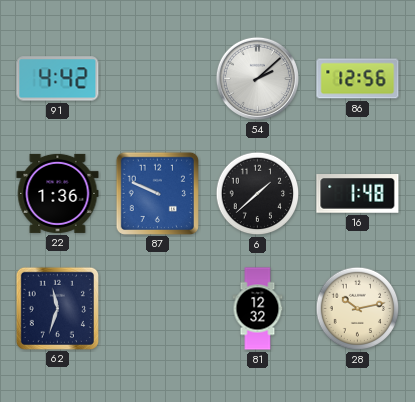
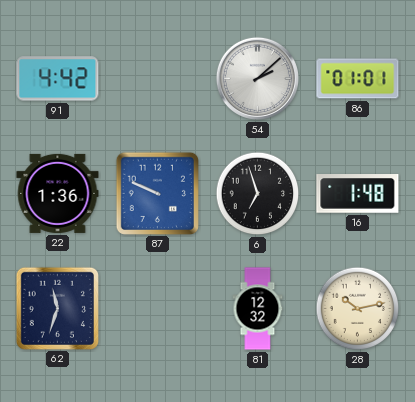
86: 12:56 -> 01:01
6: 1:38 -> 6:57
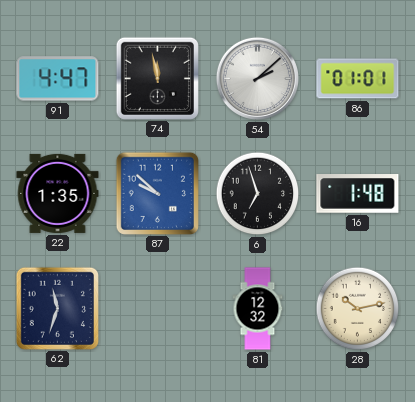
91: 4:42 -> 4:47
74: none -> 11:58
22: 1:36 -> 1:35
87: 9:49 -> 9:52
